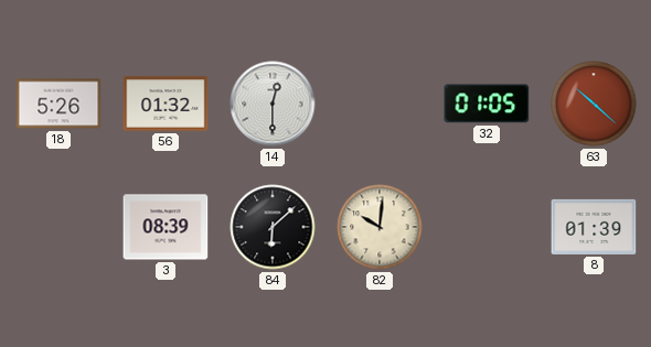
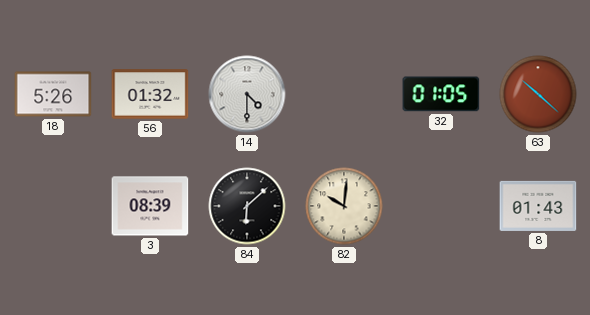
14: 12:30 -> 4:30
8: 01:39 -> 01:43
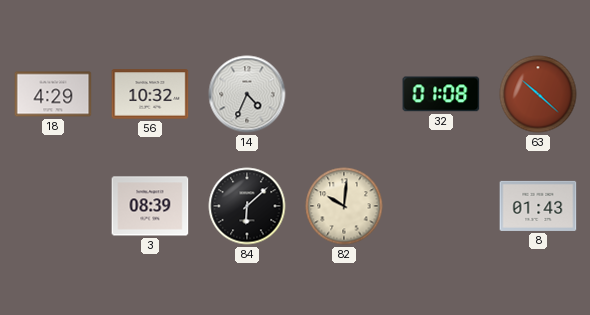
18: 5:26 -> 4:29
56: 01:32 -> 10:32
14: 4:30 -> 4:34
32: 01:05 -> 01:08
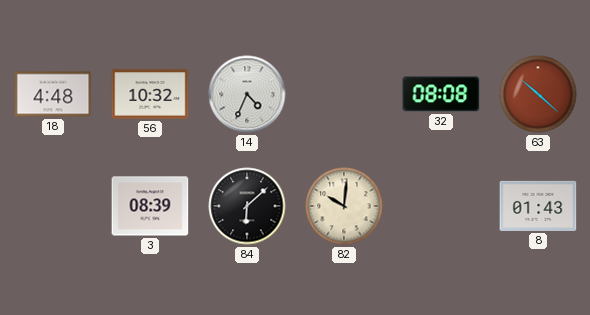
18: 4:29 -> 4:48
32: 01:08 -> 08:08
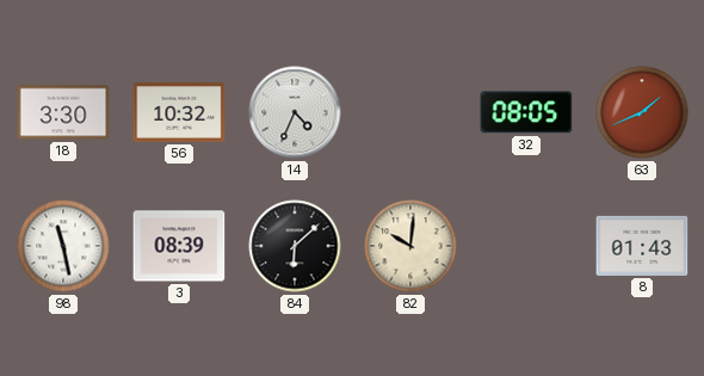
18: 4:48 -> 3:30
32: 08:08 -> 08:05
63: 10:22 -> 1:41
98: none -> 11:28
